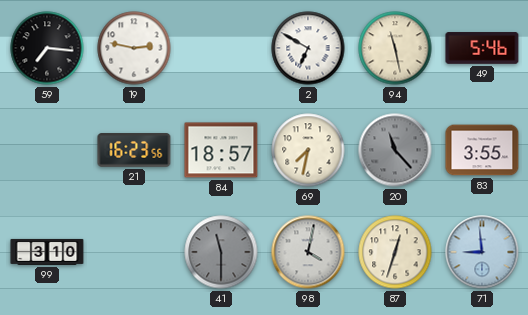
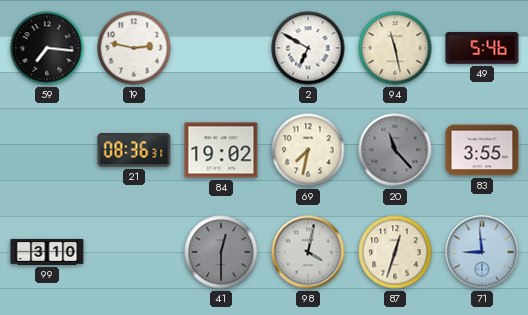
21: 16:23 -> 08:36
84: 18:57 -> 19:02
41: 11:30 -> 12:30
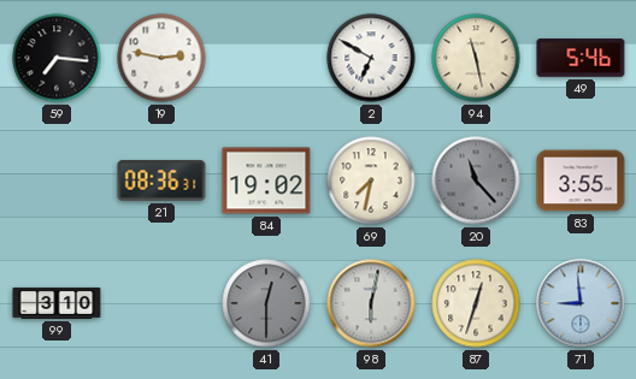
98: 4:02 -> 6:02
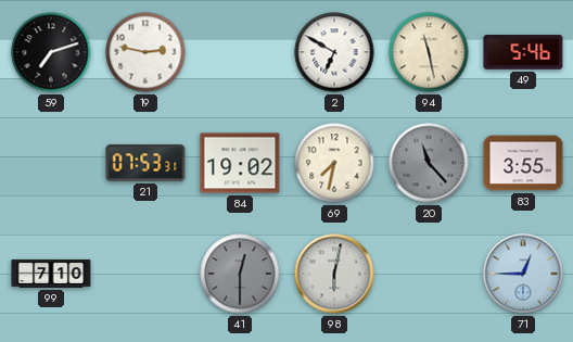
59: 7:16 -> 7:12
21: 08:36 -> 07:53
99: 3:10 -> 7:10
87: 12:33 -> none
71: 8:59 -> 12:45
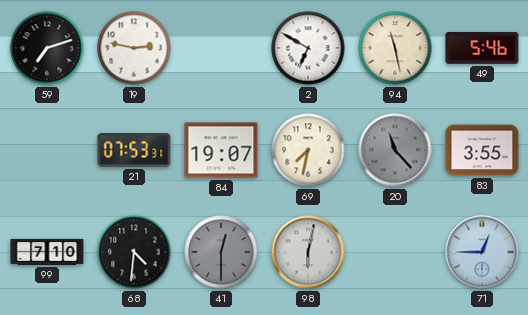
84: 19:02 -> 19:07
68: none -> 4:31
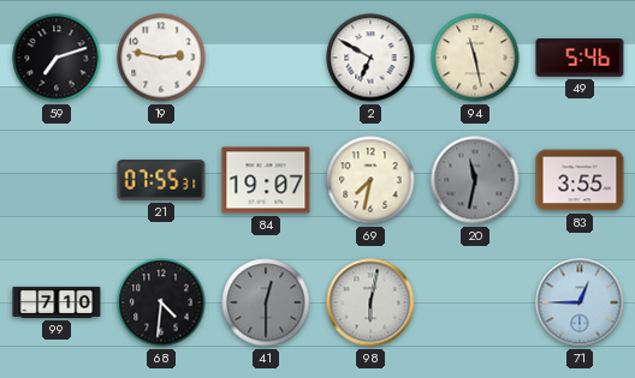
21: 07:53 -> 07:55
20: 11:23 -> 11:32
